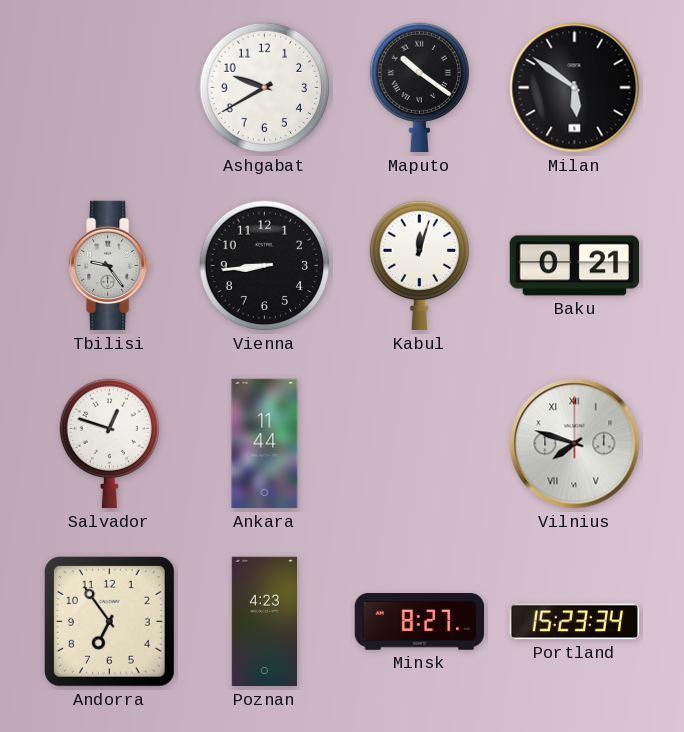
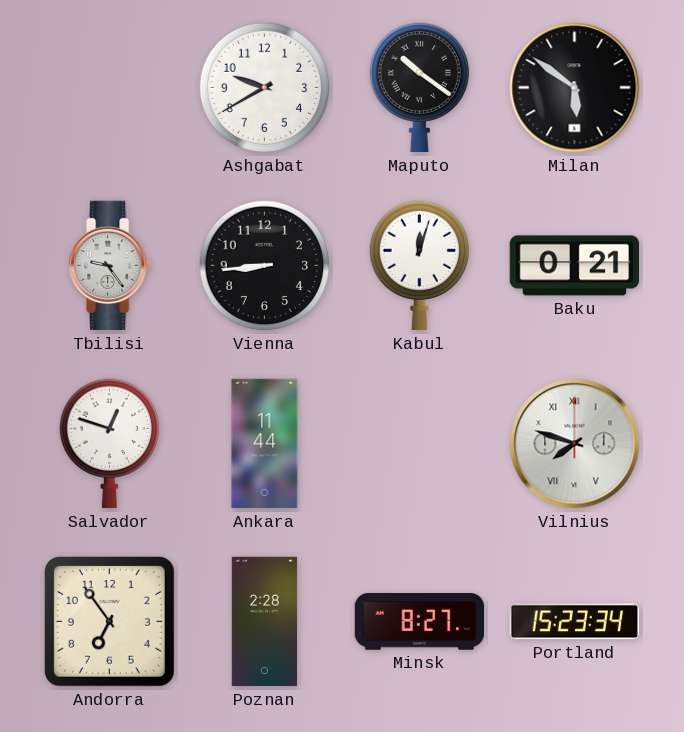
Poznan: 4:23 -> 2:28
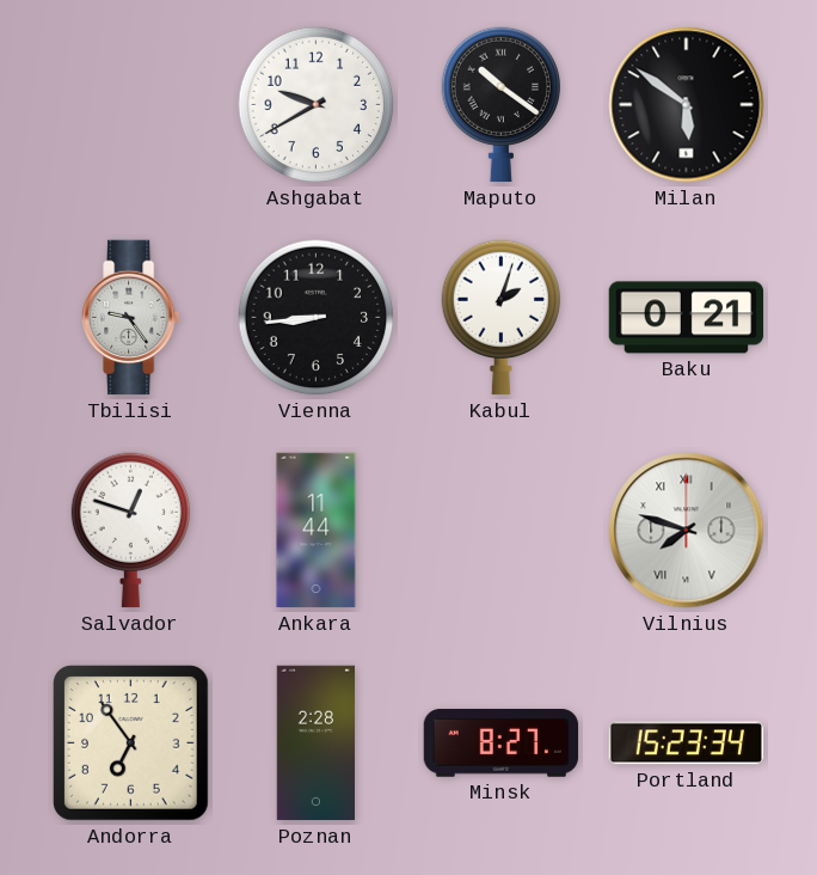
Kabul: 12:03 -> 2:03
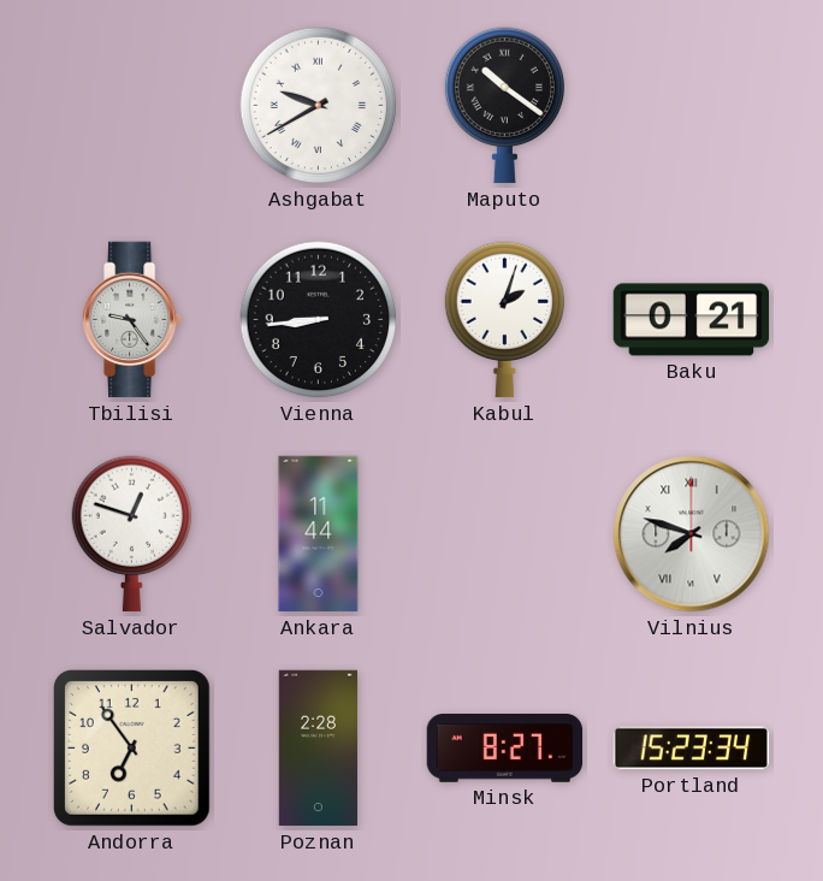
Ashgabat numerals: Arabic -> Roman
Milan: 5:51 -> none
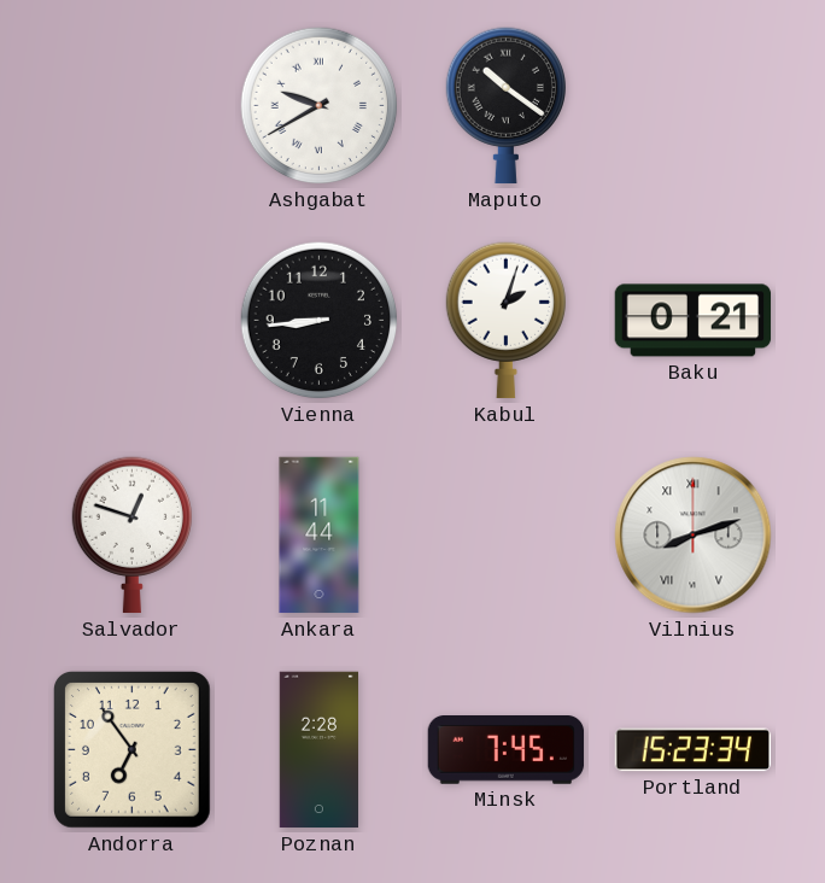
Tbilisi: 9:24 -> none
Vilnius: 7:48 -> 8:12
Minsk: 8:27 -> 7:45
